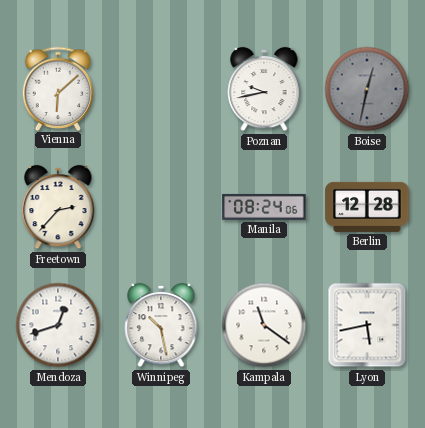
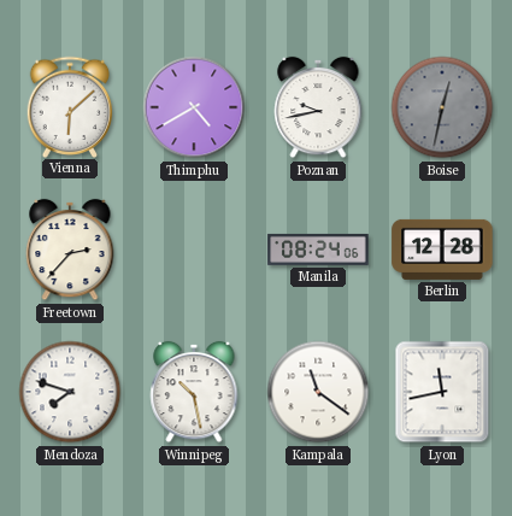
Thimphu: none -> 4:40
Mendoza: 12:42 -> 7:48
Lyon: 5:43 -> 11:43
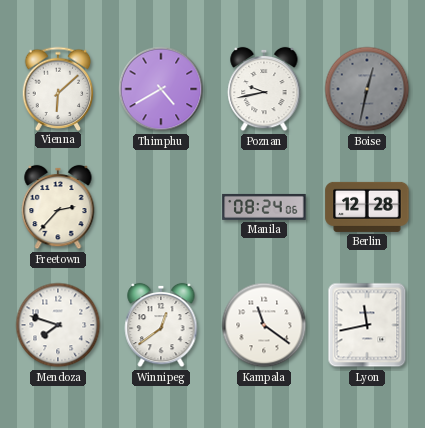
Winnipeg: 10:28 -> 12:39
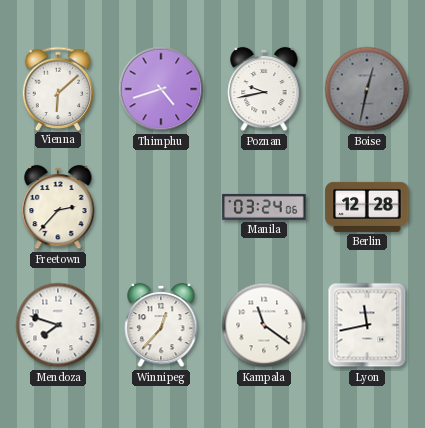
Thimphu: 4:40 -> 4:42
Manila: 08:24 -> 03:24
Winnipeg: 12:39 -> 12:37
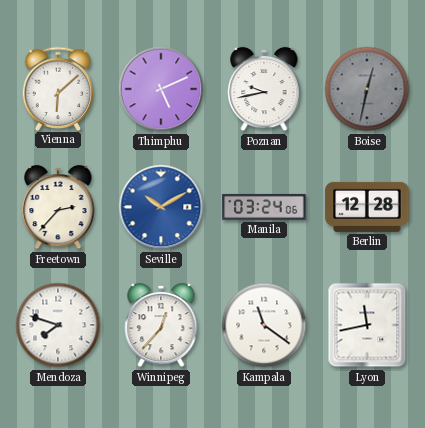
Thimphu: 4:42 -> 5:11
Seville: none -> 10:10
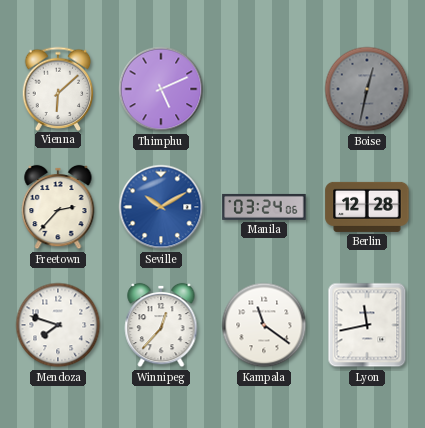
Poznan: 9:43 -> none
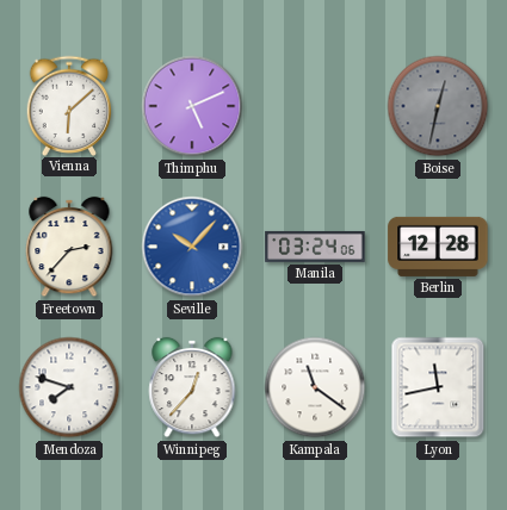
Seville: 10:10 -> 10:07
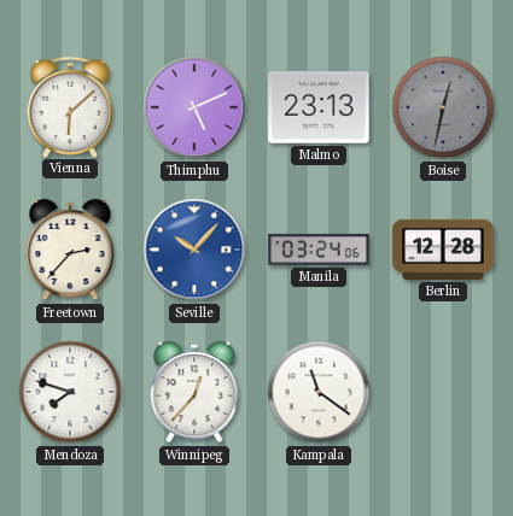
Malmo: none -> 23:13
Lyon: 11:43 -> none
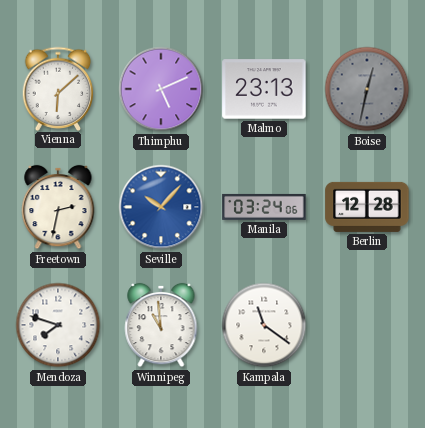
Freetown: 2:37 -> 2:32
Winnipeg: 12:37 -> 10:59
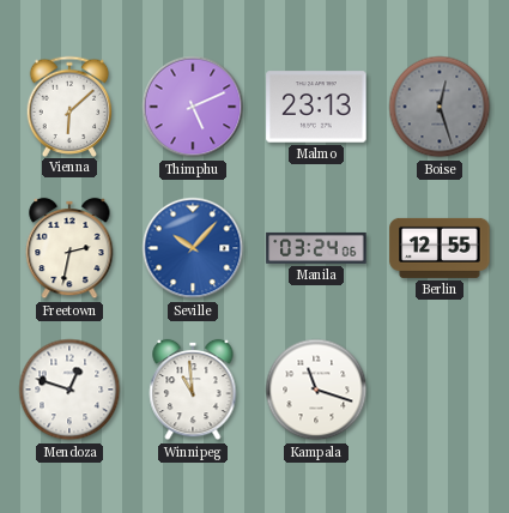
Boise: 12:32 -> 12:27
Berlin: 12:28 -> 12:55
Mendoza: 7:48 -> 12:48
Kampala: 11:21 -> 11:18
